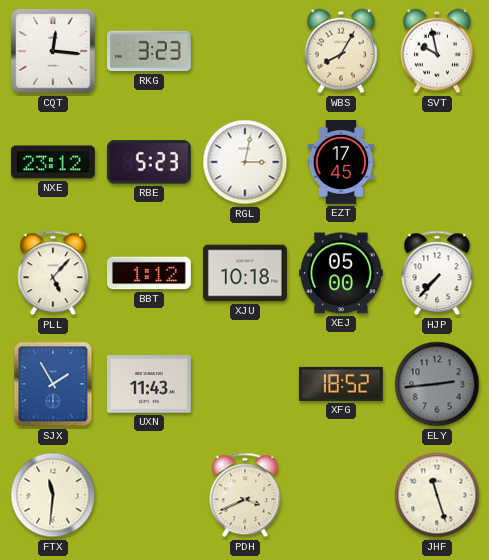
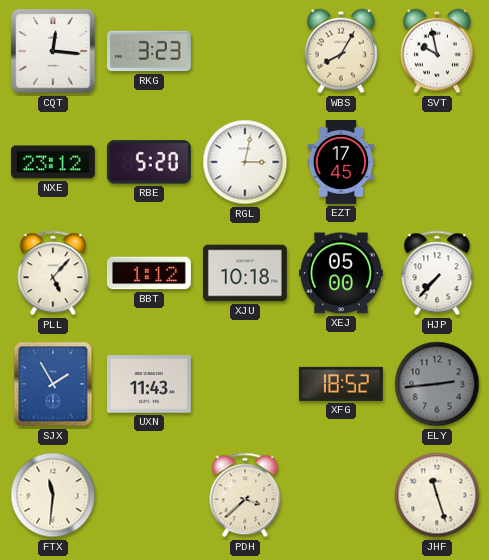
RBE: 5:23 -> 5:20
PDH: 3:41 -> 3:38
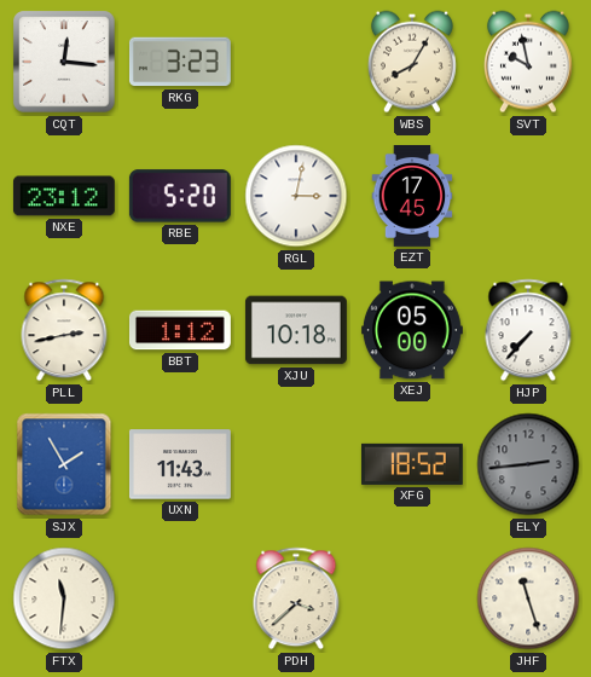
PLL: 5:07 -> 2:43
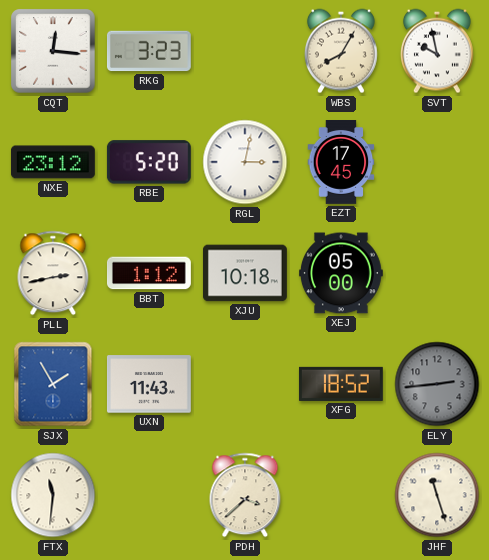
HJP: 7:37 -> none
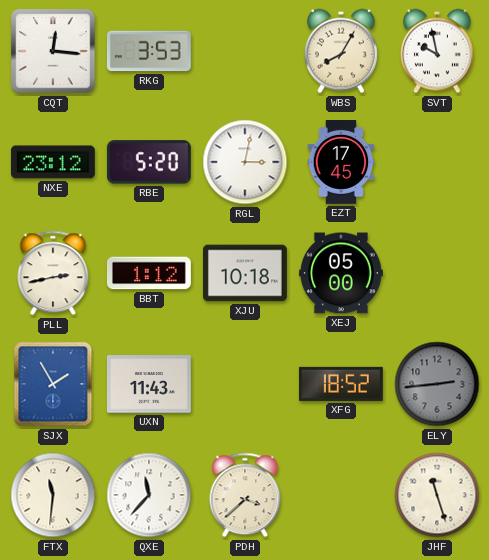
RKG: 3:23 -> 3:53
QXE: none -> 11:37
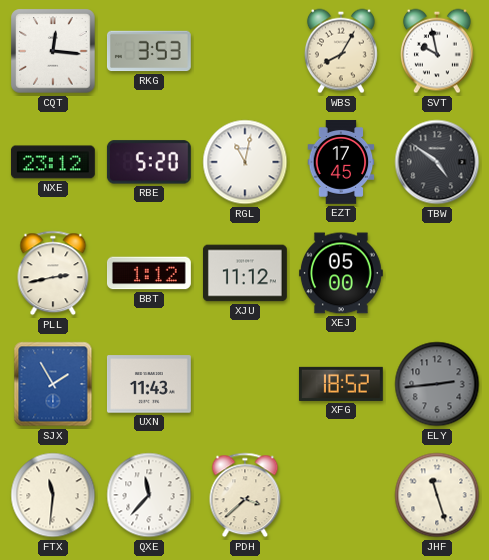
RGL: 3:02 -> 11:02
TBW: none -> 4:51
XJU: 10:18 -> 11:12
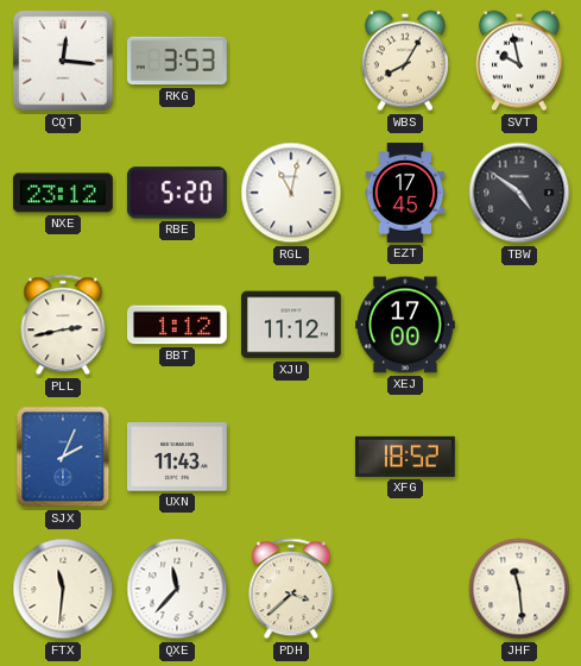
XEJ: 05:00 -> 17:00
SJX: 1:55 -> 2:04
ELY: 2:44 -> none
JHF: 11:27 -> 11:29
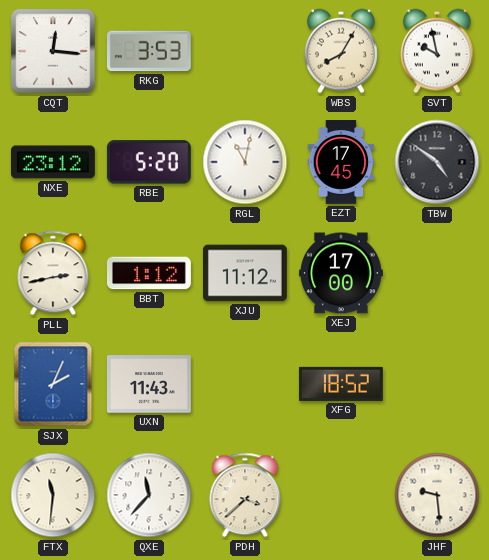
JHF: 11:29 -> 9:29
